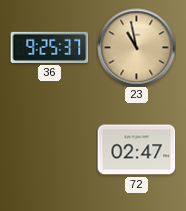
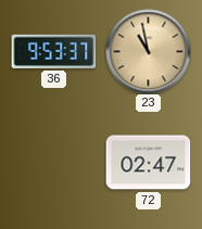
36: 9:25 -> 9:53
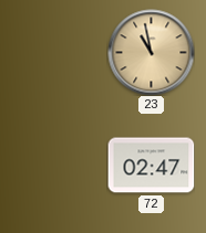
36: 9:53 -> none
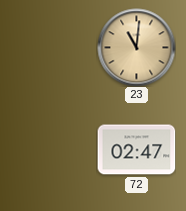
23: 10:58 -> 11:01
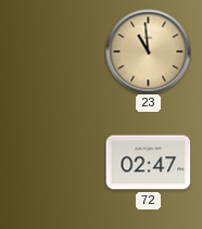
23: 11:01 -> 10:59
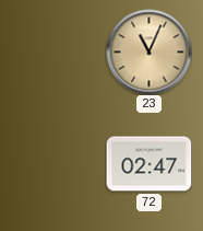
23: 10:59 -> 11:04
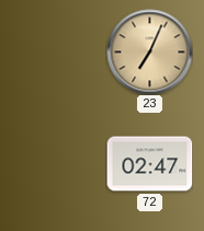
23: 11:04 -> 7:04
